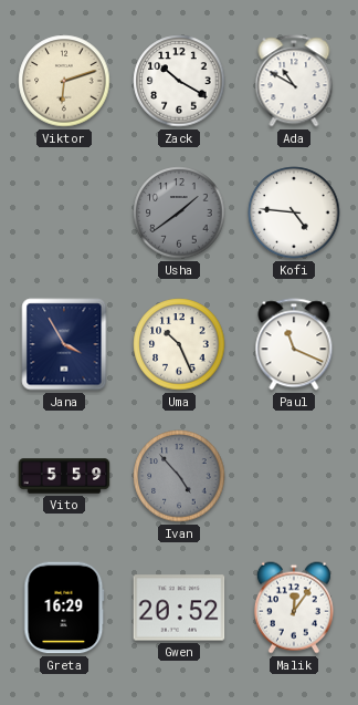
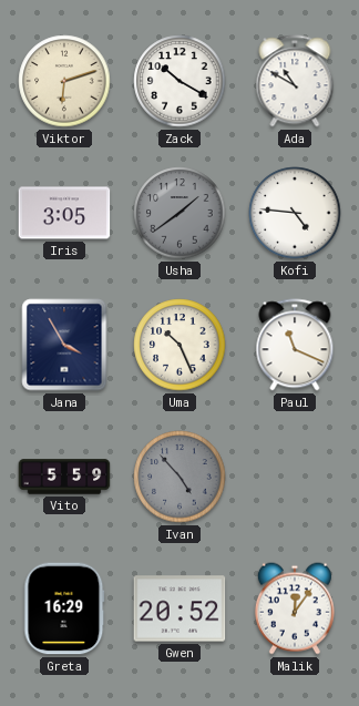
Iris: none -> 3:05
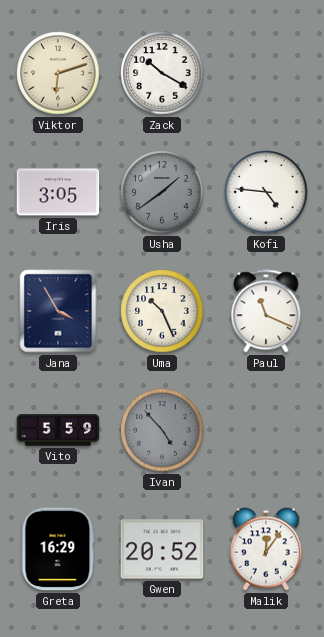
Ada: 10:50 -> none
